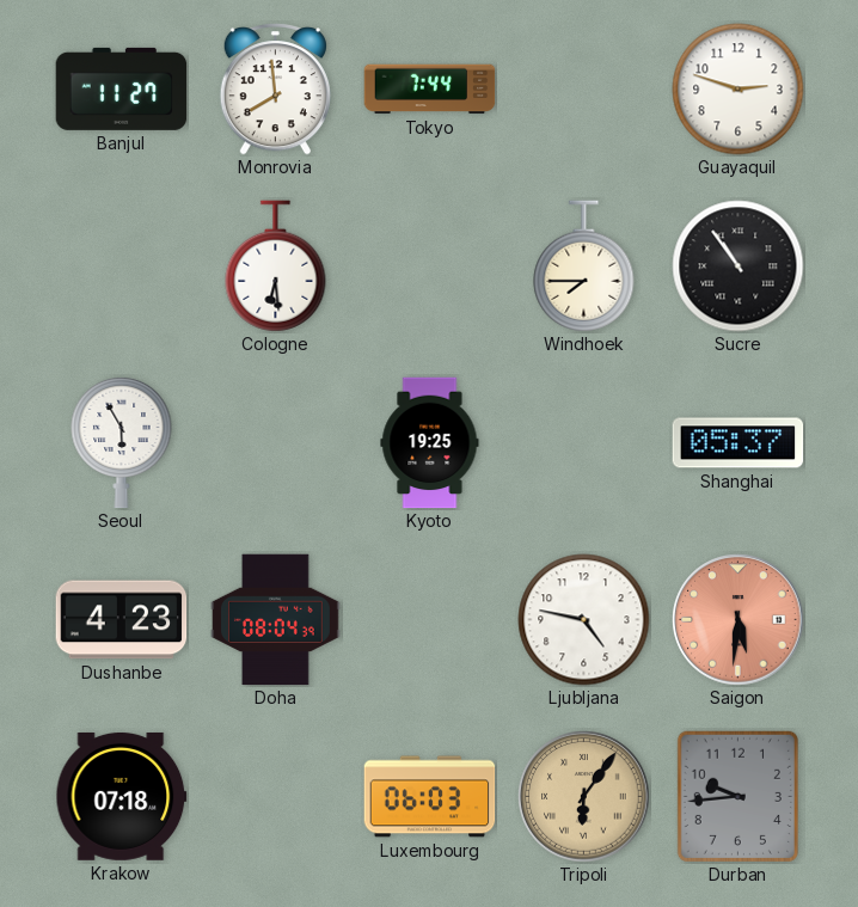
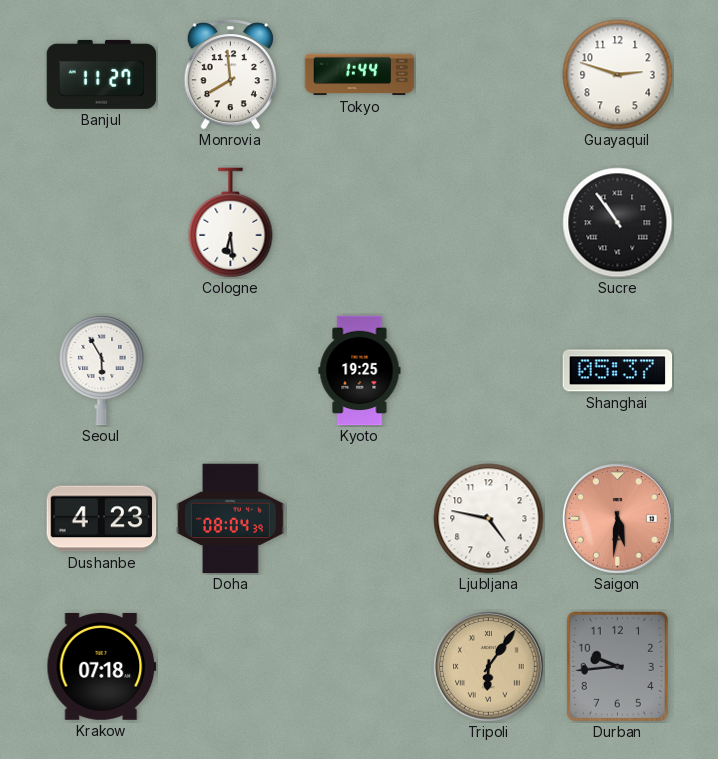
Tokyo: 7:44 -> 1:44
Windhoek: 7:45 -> none
Luxembourg: 06:03 -> none
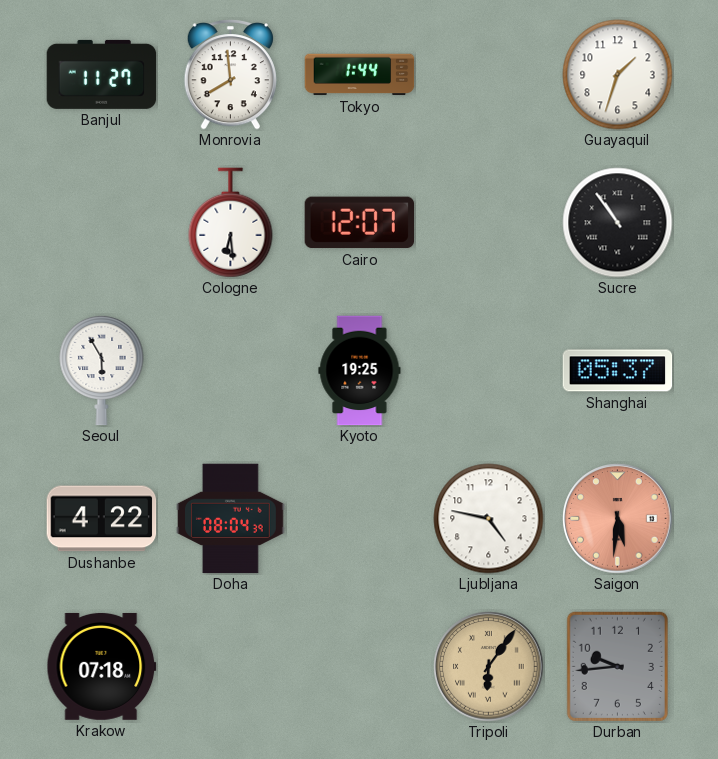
Guayaquil: 2:48 -> 1:33
Cairo: none -> 12:07
Dushanbe: 4:23 -> 4:22
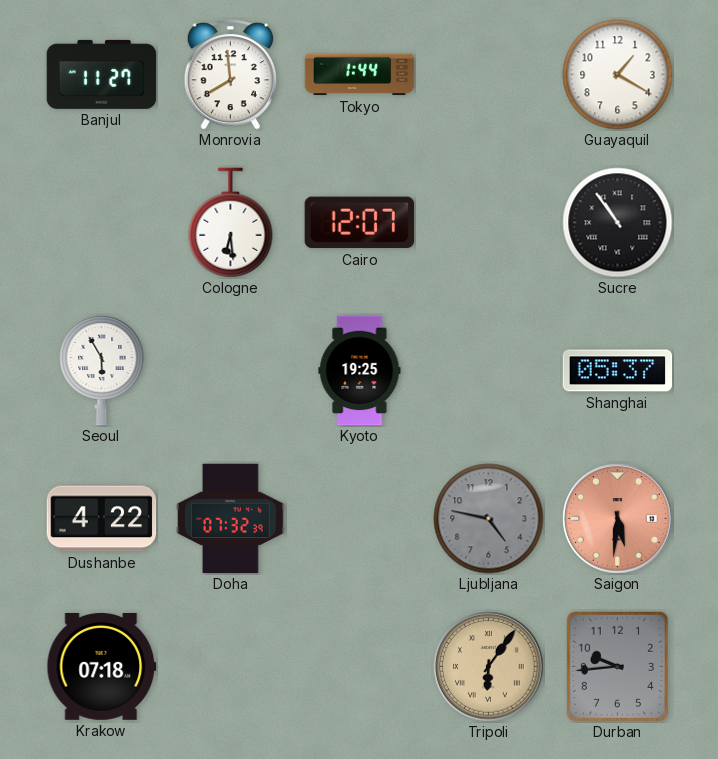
Guayaquil: 1:33 -> 1:20
Doha: 08:04 -> 07:32
Ljubljana dial: white -> grey
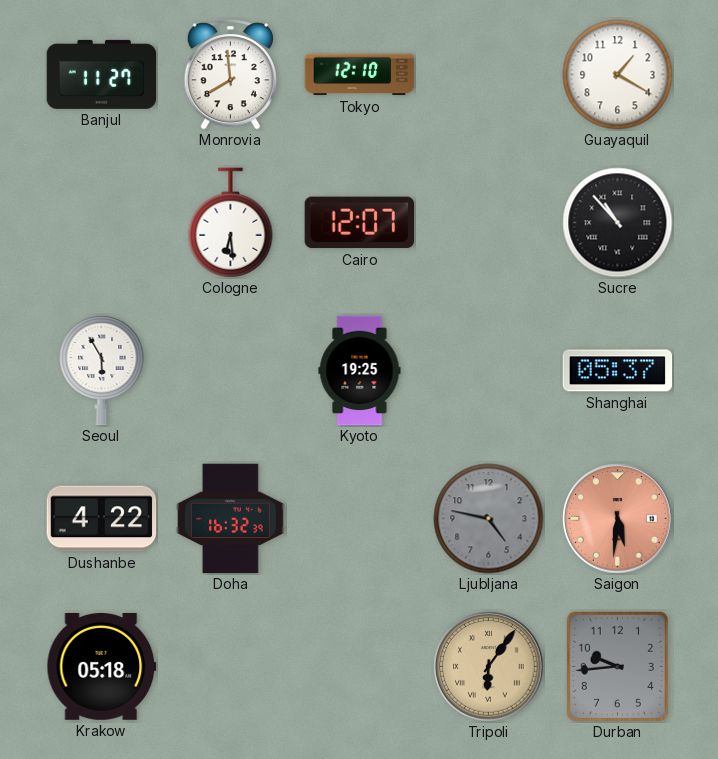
Tokyo: 1:44 -> 12:10
Sucre: 10:54 -> 10:53
Doha: 07:32 -> 16:32
Krakow: 07:18 -> 05:18
